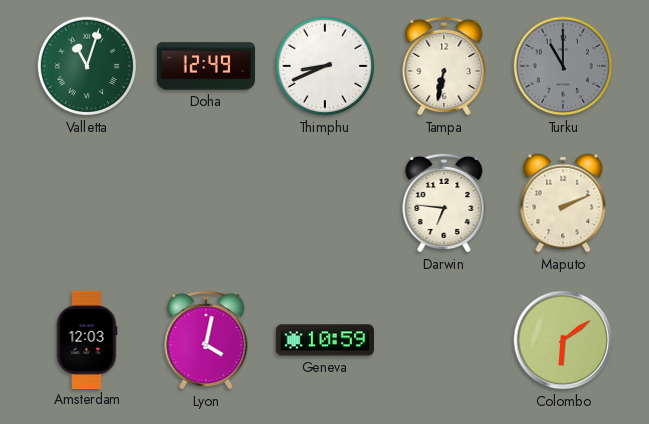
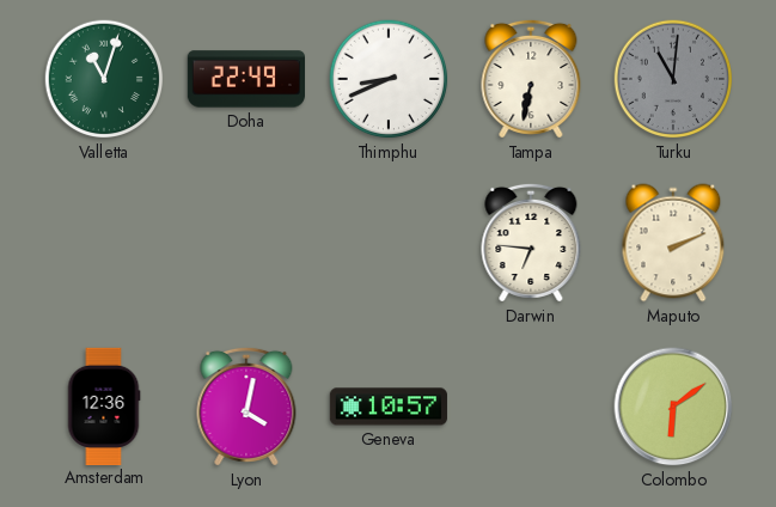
Doha: 12:49 -> 22:49
Turku: 11:00 -> 11:01
Amsterdam: 12:03 -> 12:36
Geneva: 10:59 -> 10:57
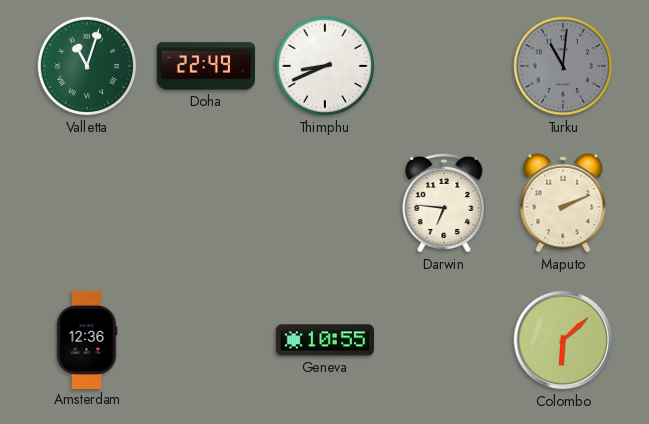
Tampa: 6:32 -> none
Lyon: 4:02 -> none
Geneva: 10:57 -> 10:55
Colombo: 6:09 -> 6:08
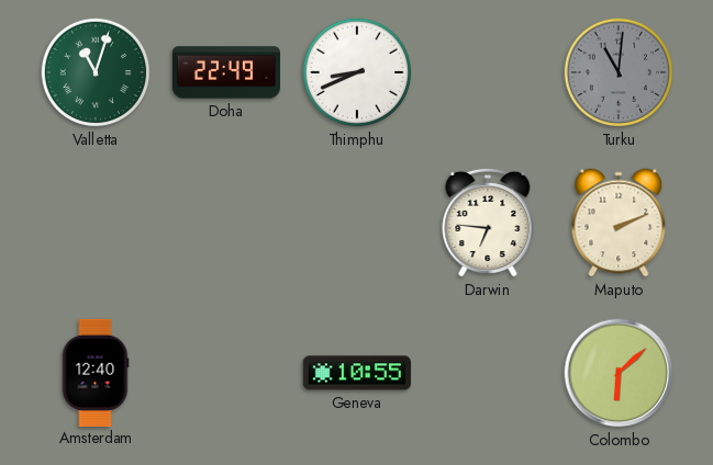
Amsterdam: 12:36 -> 12:40
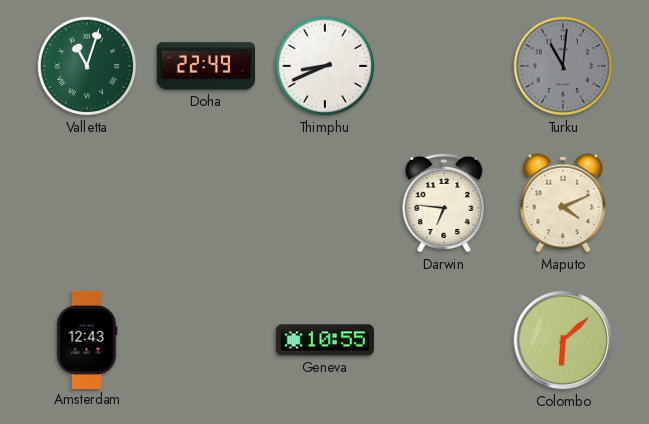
Maputo: 2:11 -> 4:11
Amsterdam: 12:40 -> 12:43
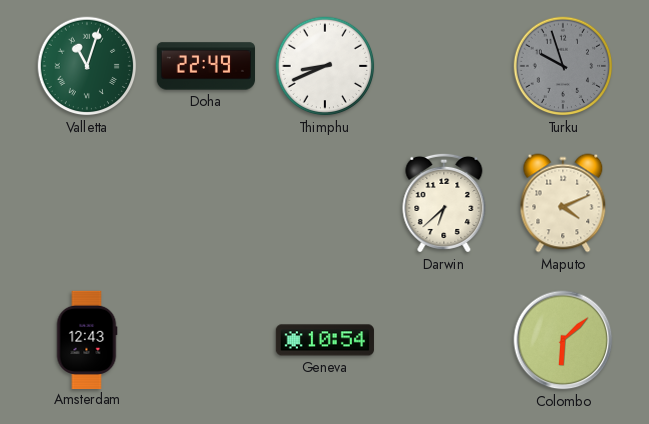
Turku: 11:01 -> 9:57
Darwin: 6:46 -> 6:38
Geneva: 10:55 -> 10:54
